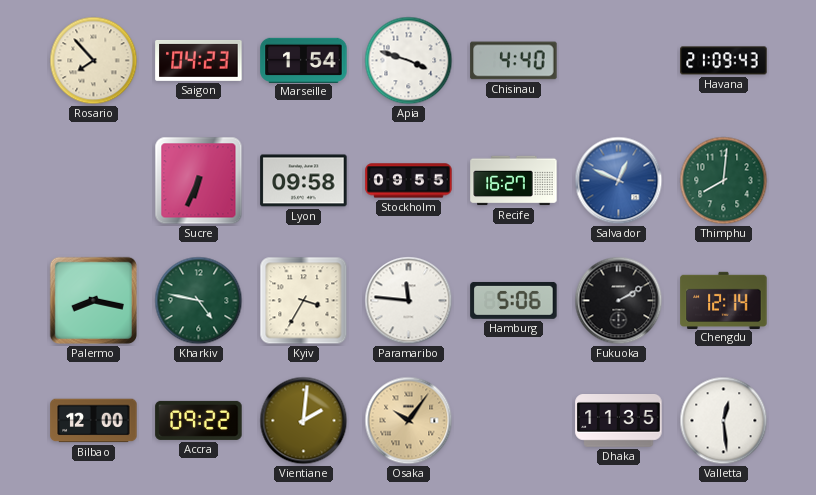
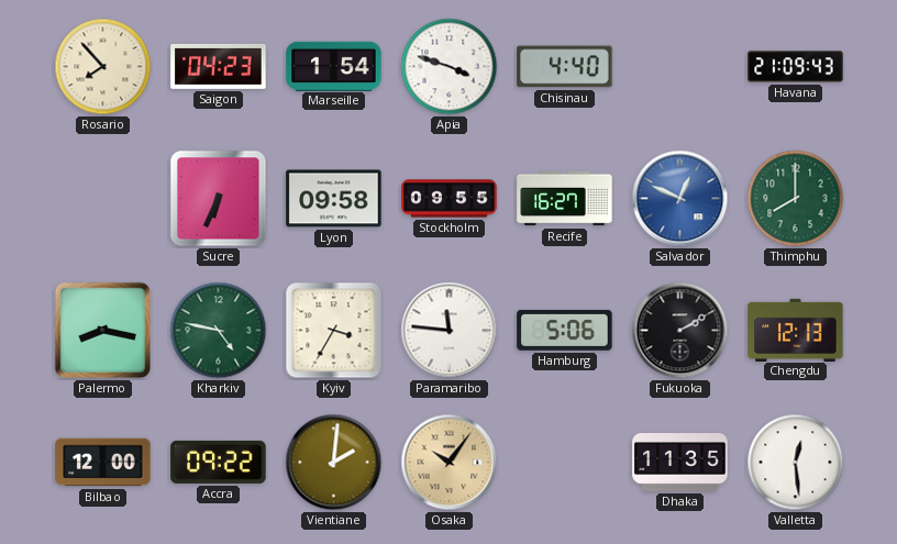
Thimphu: 8:01 -> 8:00
Chengdu: 12:14 -> 12:13
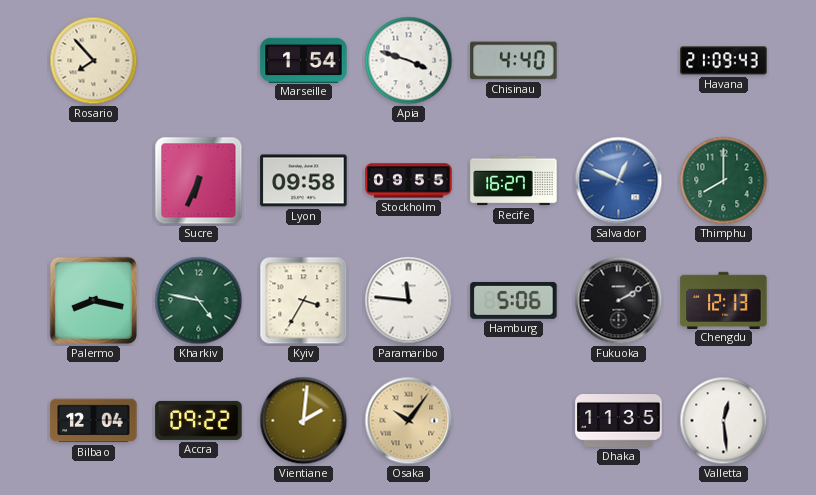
Saigon: 04:23 -> none
Bilbao: 12:00 -> 12:04
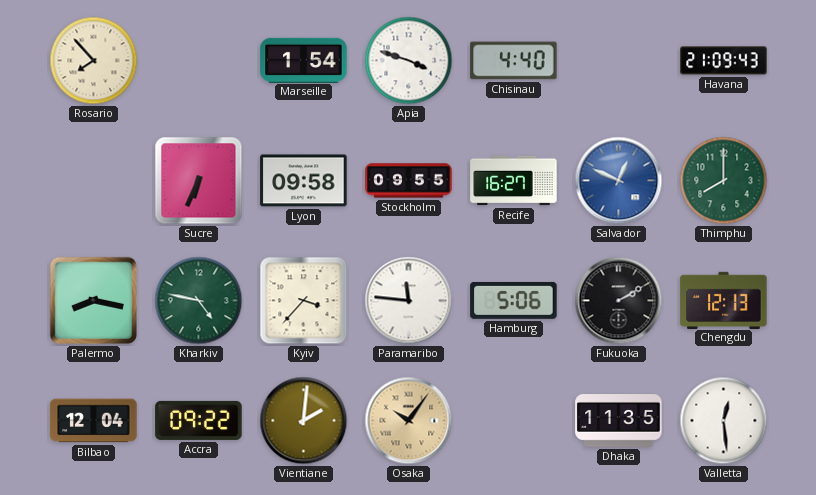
Kyiv: 3:35 -> 3:37
